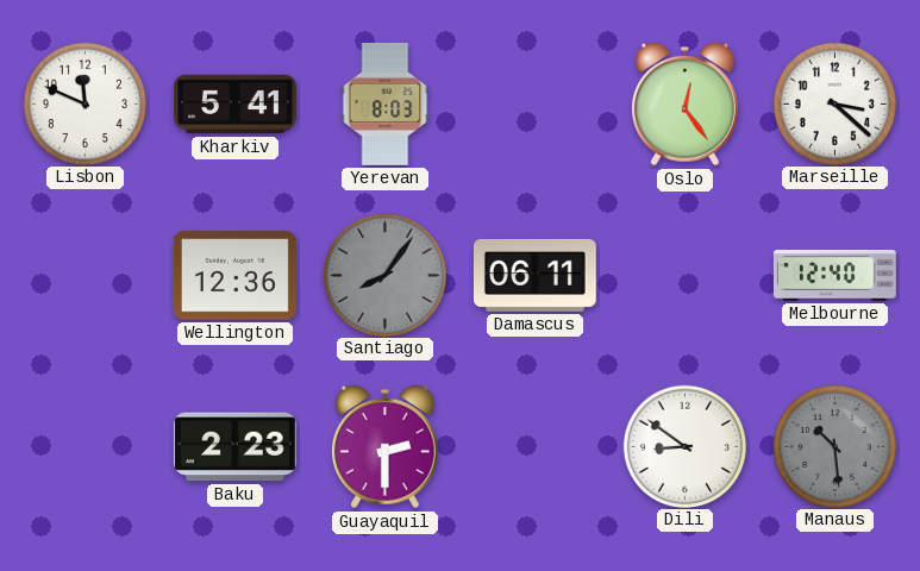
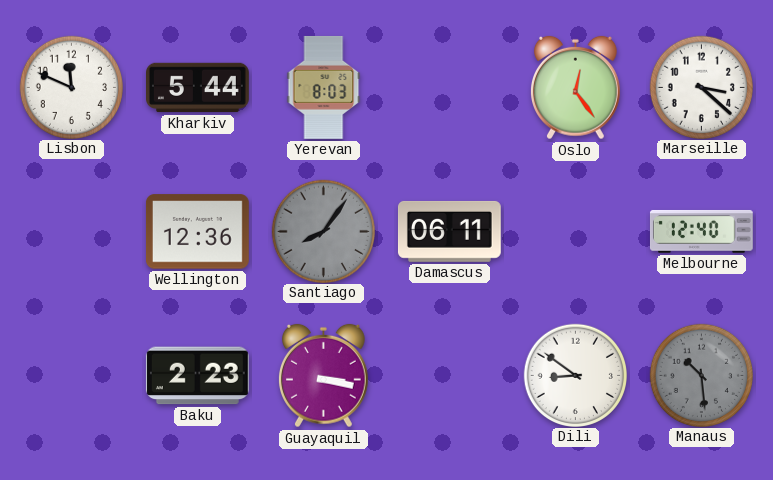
Kharkiv: 5:41 -> 5:44
Guayaquil: 2:30 -> 3:17
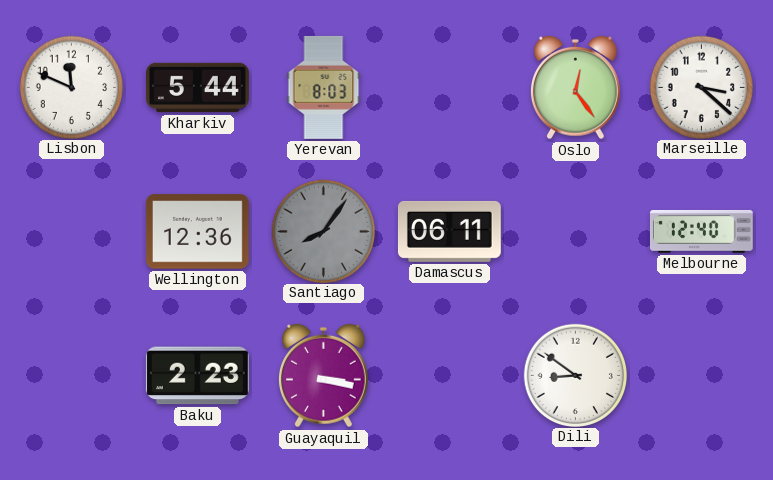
Manaus: 10:29 -> none
